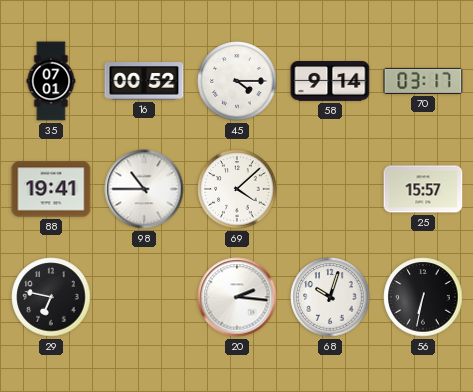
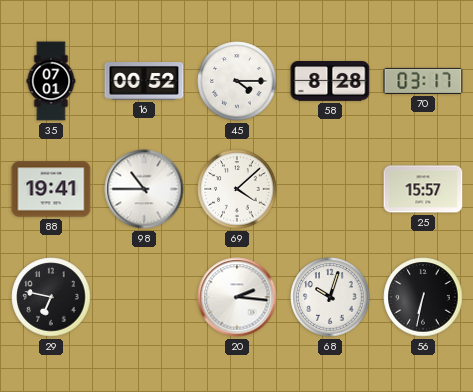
58: 9:14 -> 8:28
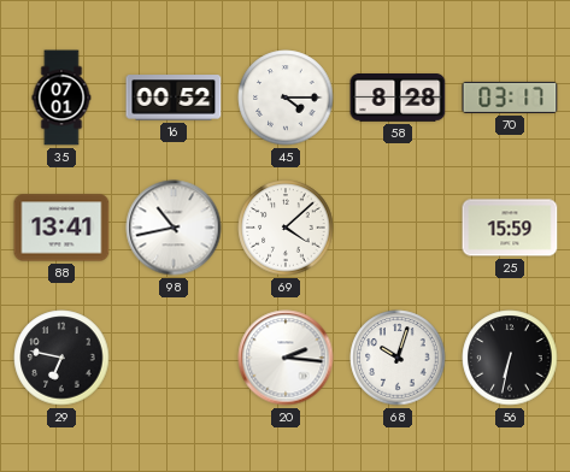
88: 19:41 -> 13:41
98: 10:45 -> 10:43
25: 15:57 -> 15:59
